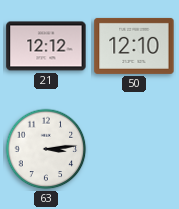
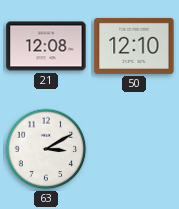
21: 12:12 -> 12:08
63: 3:14 -> 3:10
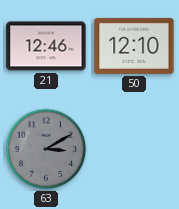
21: 12:08 -> 12:46
63 dial: white -> grey
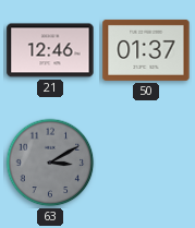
50: 12:10 -> 01:37
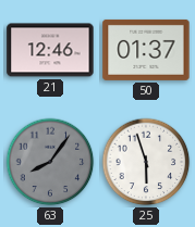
63: 3:10 -> 8:06
25: none -> 5:57
